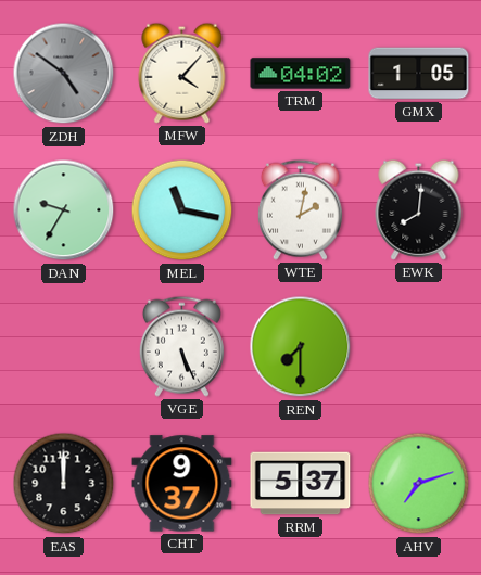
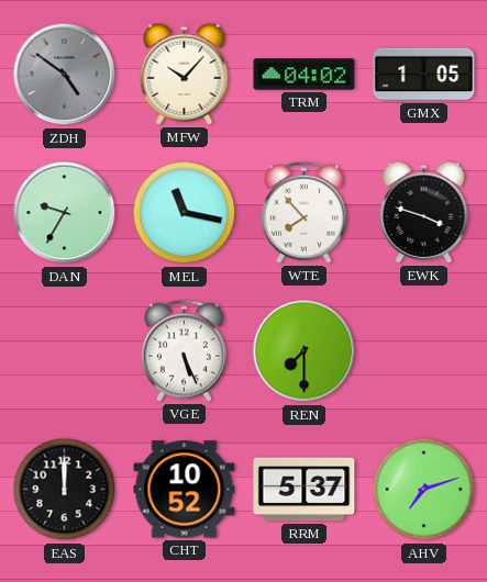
MFW: 4:07 -> 10:07
WTE: 2:02 -> 7:53
EWK: 8:01 -> 3:48
CHT: 9:37 -> 10:52
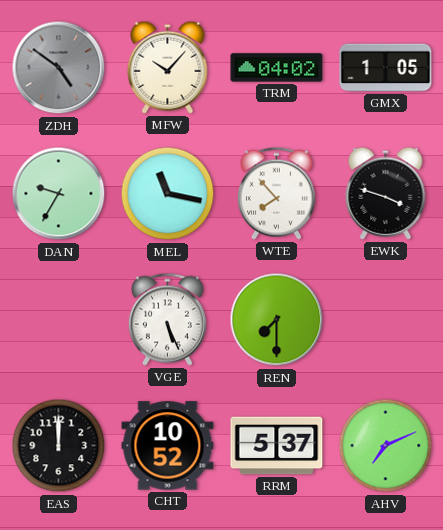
AHV: 7:12 -> 7:11
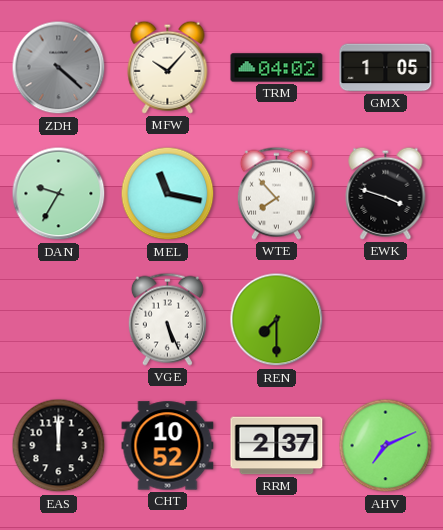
ZDH: 4:51 -> 4:22
RRM: 5:37 -> 2:37
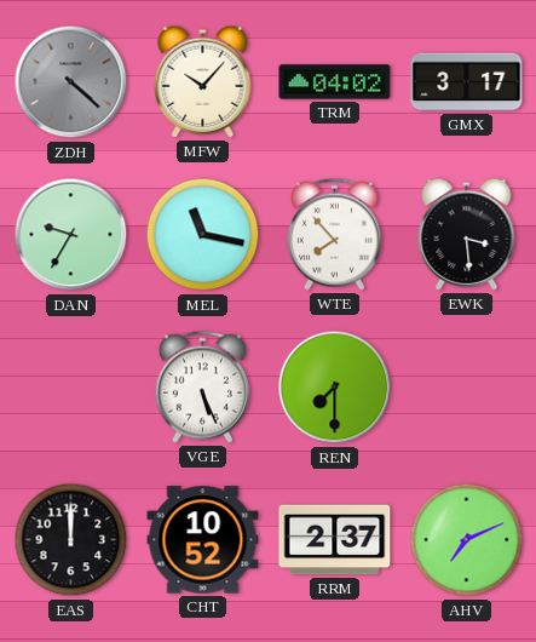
GMX: 1:05 -> 3:17
EWK: 3:48 -> 3:29
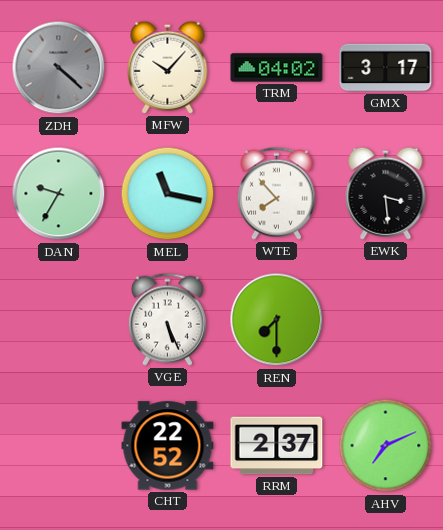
EAS: 12:00 -> none
CHT: 10:52 -> 22:52
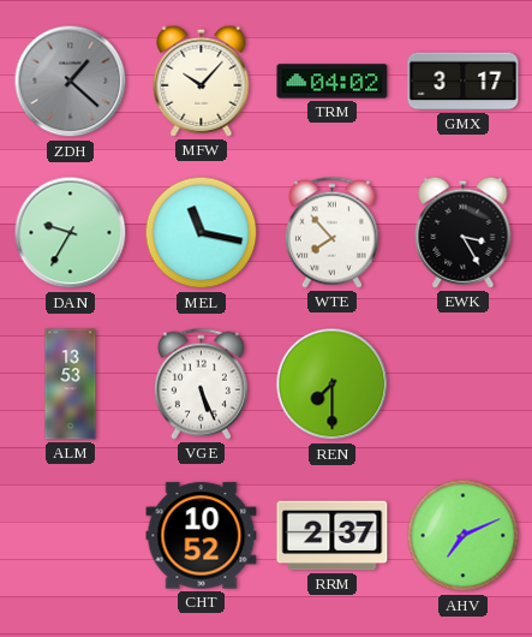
ZDH: 4:22 -> 1:22
EWK: 3:29 -> 3:25
ALM: none -> 13:53
CHT: 22:52 -> 10:52
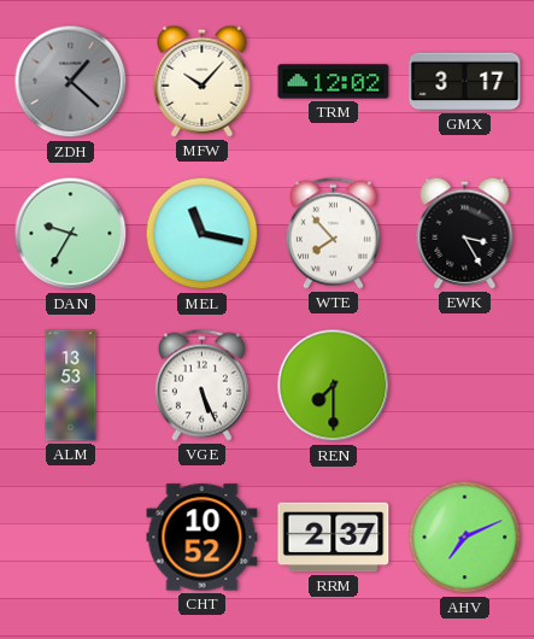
TRM: 04:02 -> 12:02
